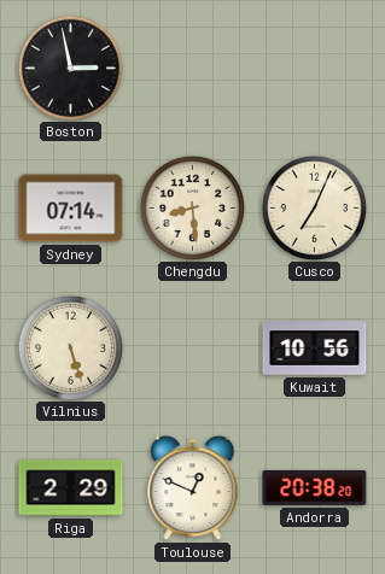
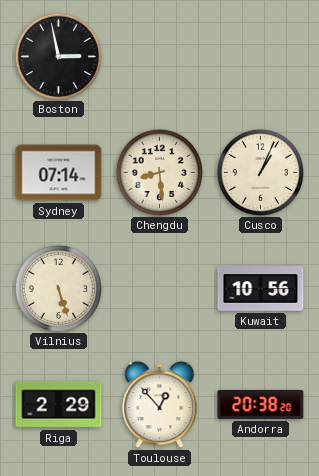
Cusco: 7:04 -> 1:04
Toulouse: 12:49 -> 12:53
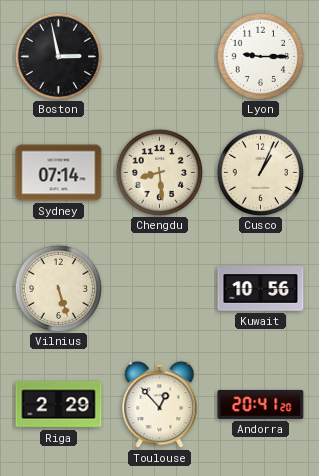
Lyon: none -> 9:15
Andorra: 20:38 -> 20:41
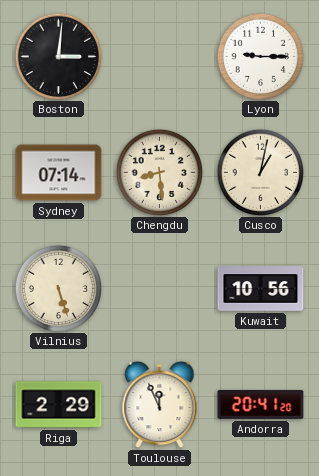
Boston: 2:58 -> 3:01
Cusco: 1:04 -> 1:02
Toulouse: 12:53 -> 11:56
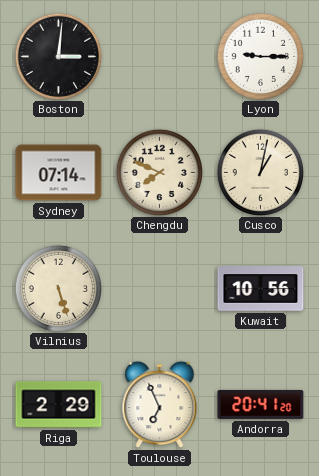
Chengdu: 8:29 -> 7:49
Toulouse: 11:56 -> 6:56
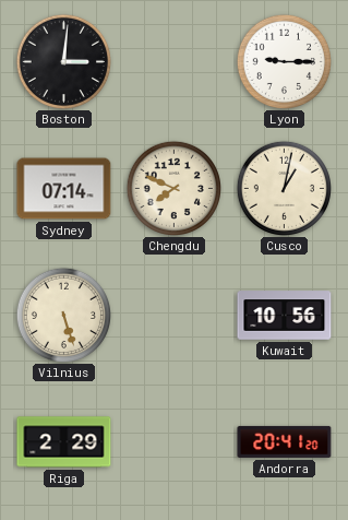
Toulouse: 6:56 -> none
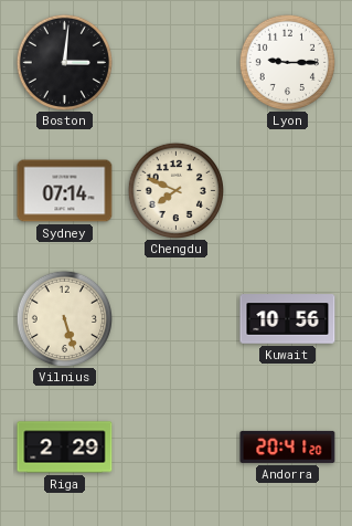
Cusco: 1:02 -> none
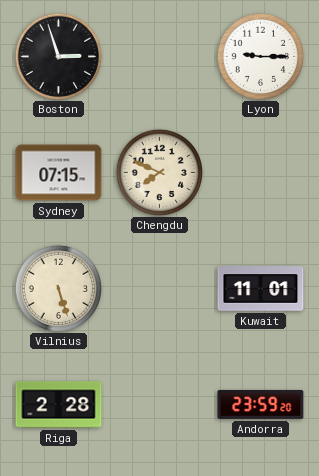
Boston: 3:01 -> 2:57
Sydney: 07:14 -> 07:15
Kuwait: 10:56 -> 11:01
Riga: 2:29 -> 2:28
Andorra: 20:41 -> 23:59
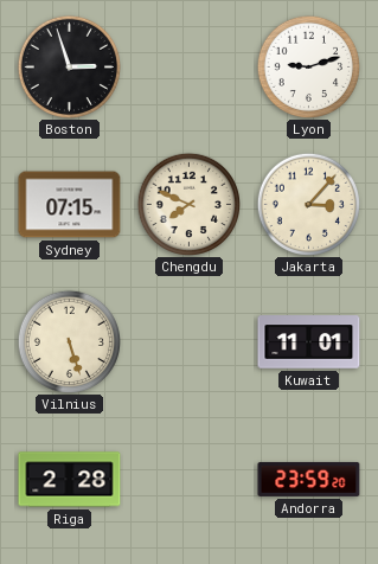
Lyon: 9:15 -> 9:12
Jakarta: none -> 3:07
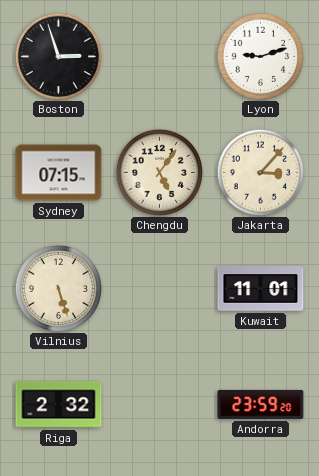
Chengdu: 7:49 -> 5:06
Riga: 2:28 -> 2:32
